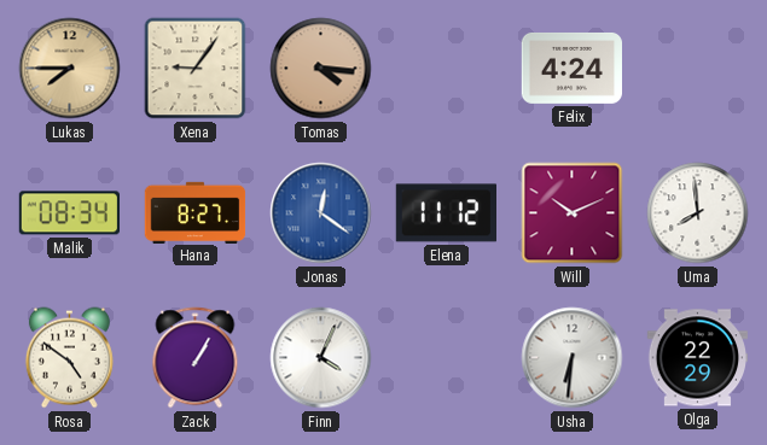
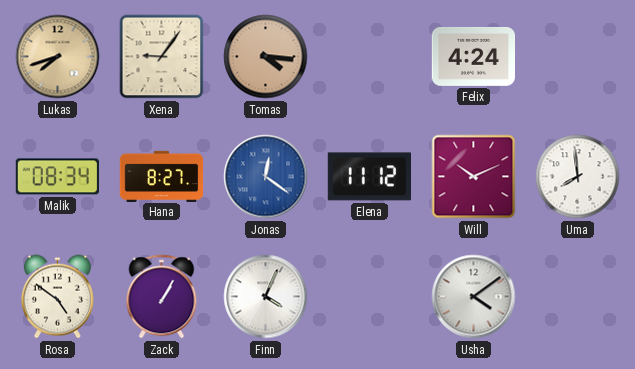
Lukas: 7:45 -> 7:42
Usha: 6:31 -> 4:09
Olga: 22:29 -> none
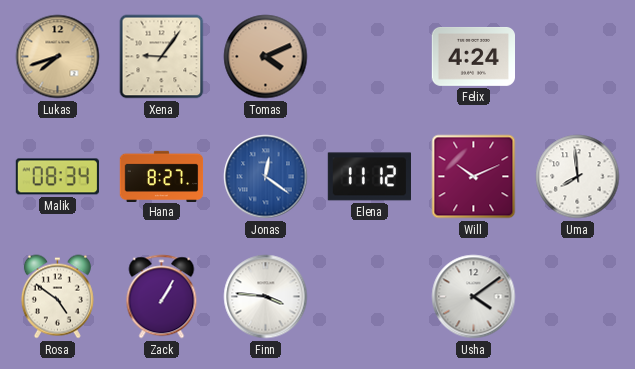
Tomas: 4:16 -> 4:11
Finn: 4:04 -> 3:46
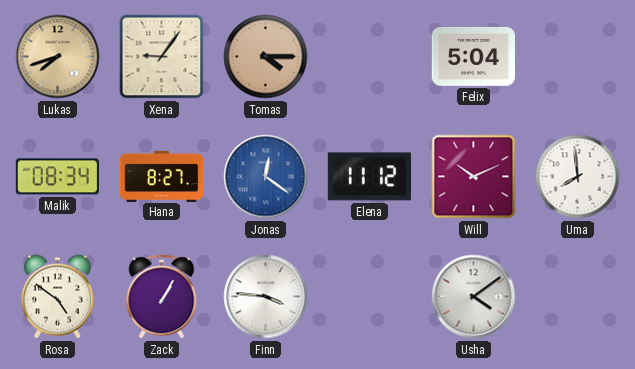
Tomas: 4:11 -> 4:15
Felix: 4:24 -> 5:04
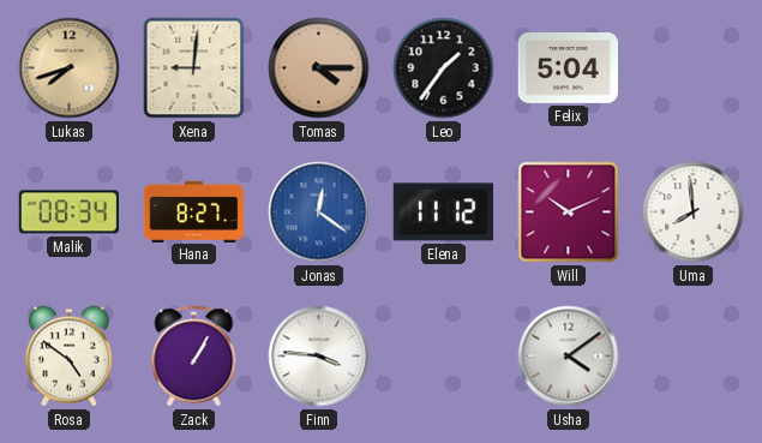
Xena: 9:06 -> 9:01
Leo: none -> 1:36
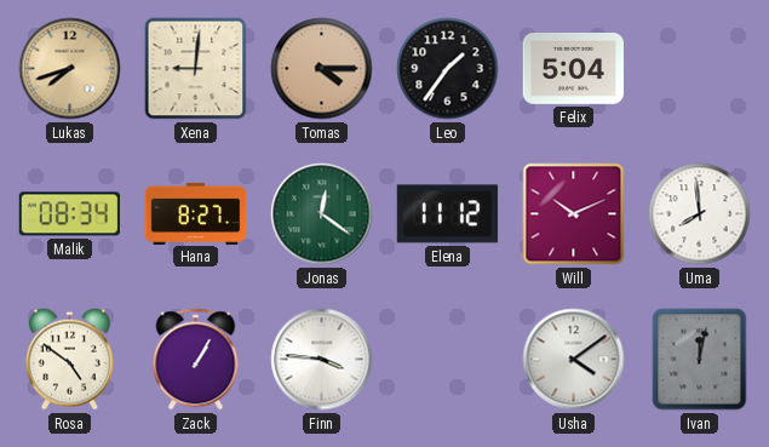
Jonas dial: blue -> green
Ivan: none -> 12:02
